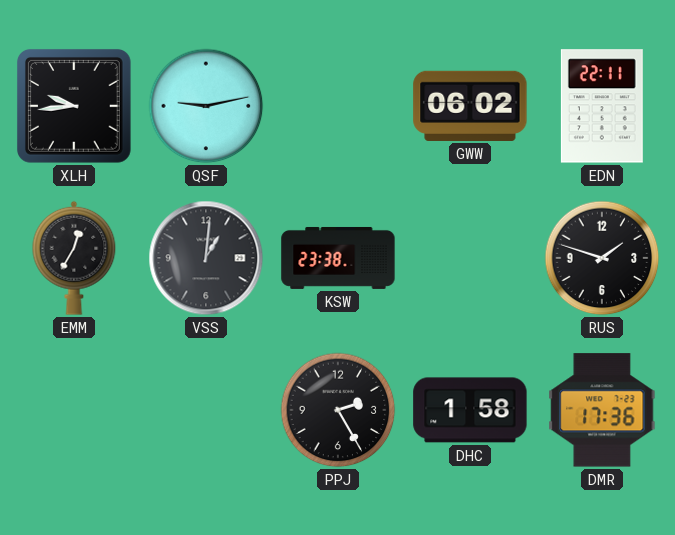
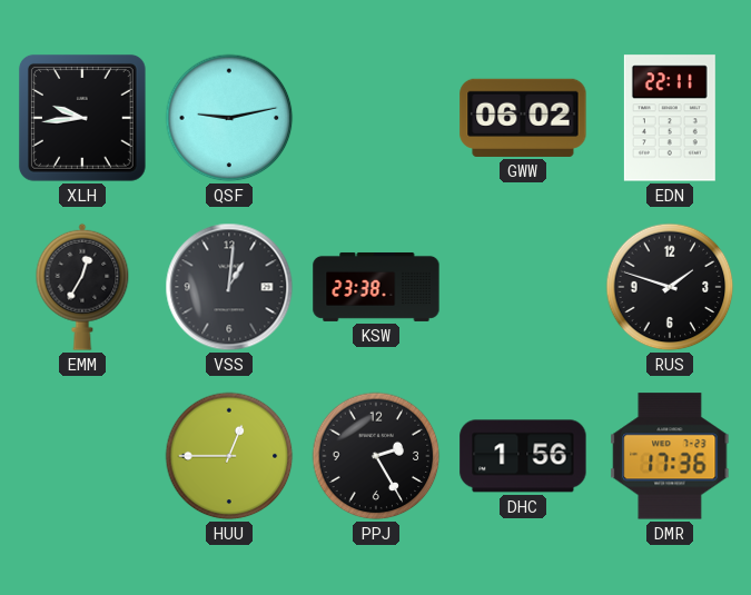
HUU: none -> 12:45
DHC: 1:58 -> 1:56
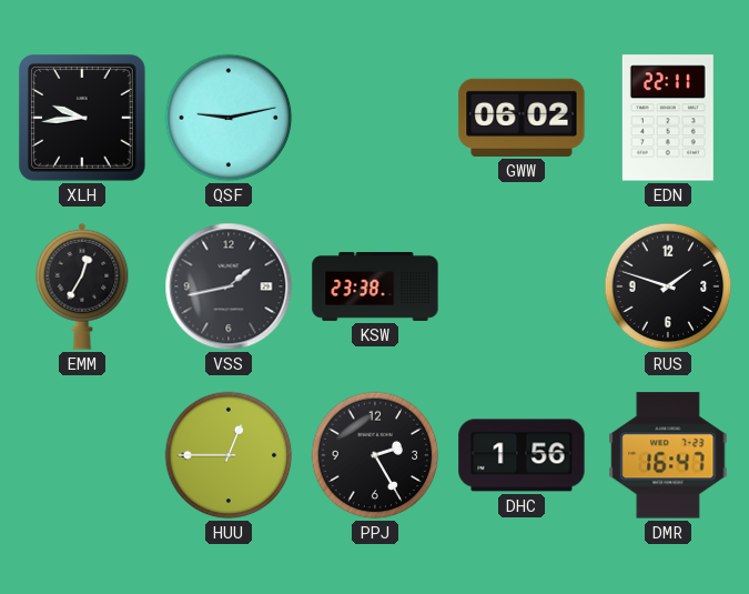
VSS: 1:01 -> 1:43
DMR: 17:36 -> 16:47
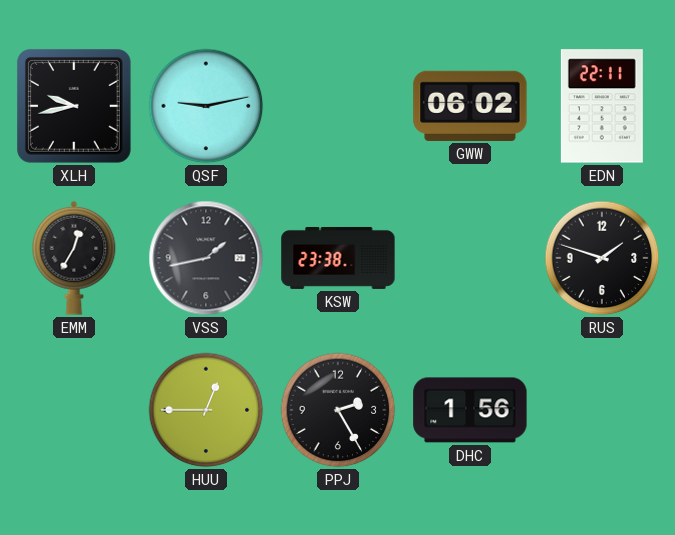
XLH: 9:44 -> 9:43
DMR: 16:47 -> none
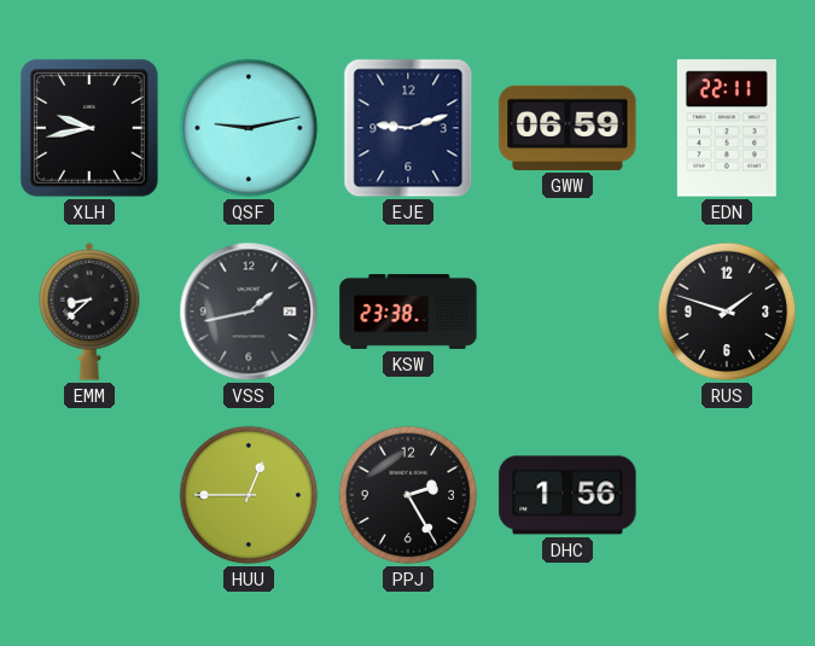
EJE: none -> 9:12
GWW: 06:02 -> 06:59
EMM: 12:35 -> 8:38
